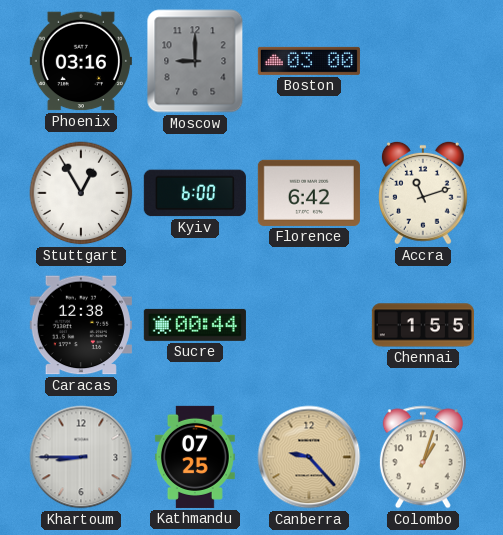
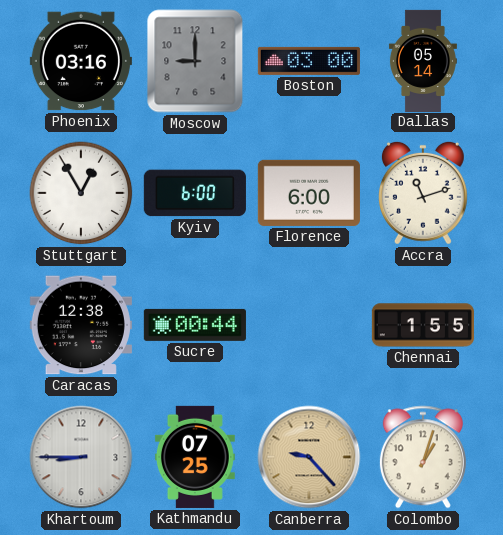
Dallas: none -> 05:14
Florence: 6:42 -> 6:00
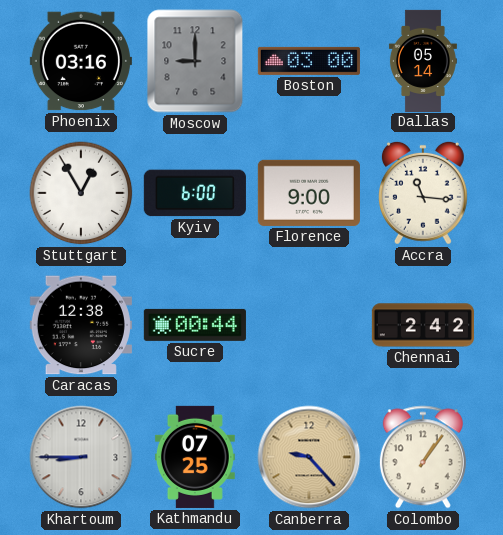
Florence: 6:00 -> 9:00
Accra: 11:12 -> 11:16
Chennai: 1:55 -> 2:42
Colombo: 1:03 -> 1:06
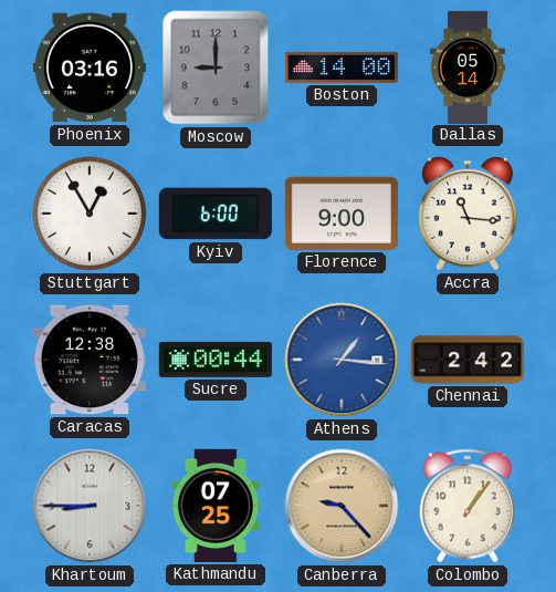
Boston: 03:00 -> 14:00
Athens: none -> 1:16
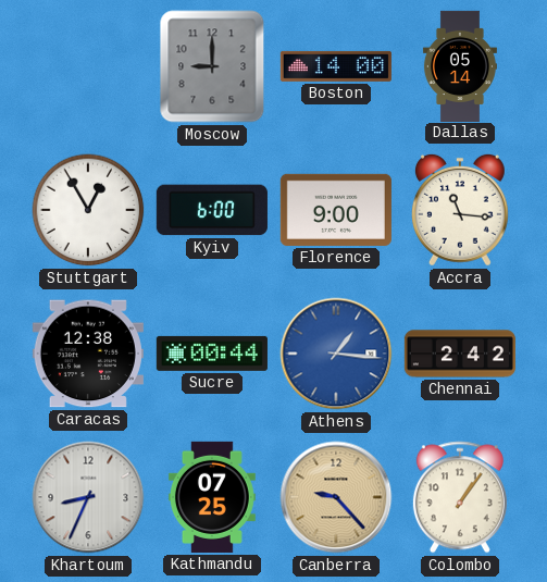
Phoenix: 03:16 -> none
Khartoum: 8:45 -> 8:34
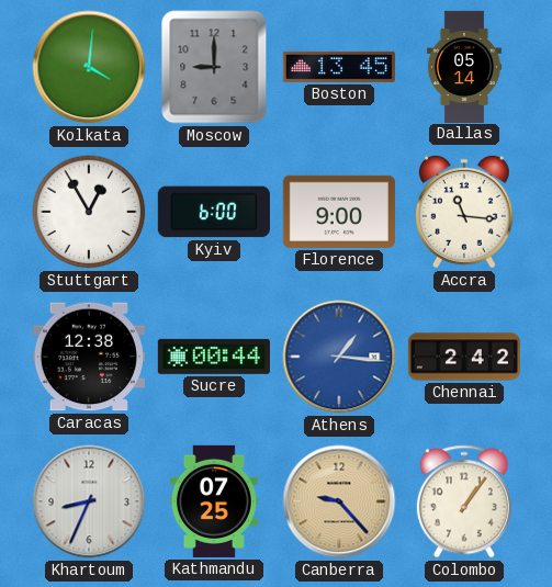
Kolkata: none -> 4:01
Boston: 14:00 -> 13:45
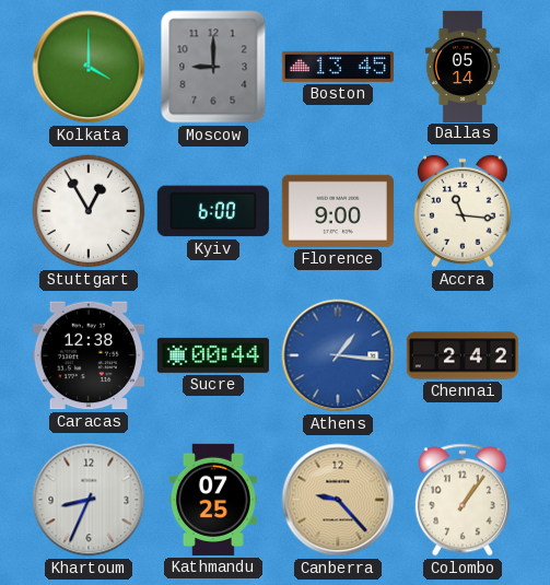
Kolkata: 4:01 -> 4:00
